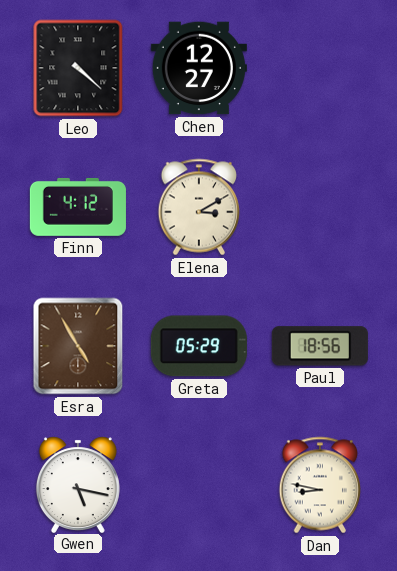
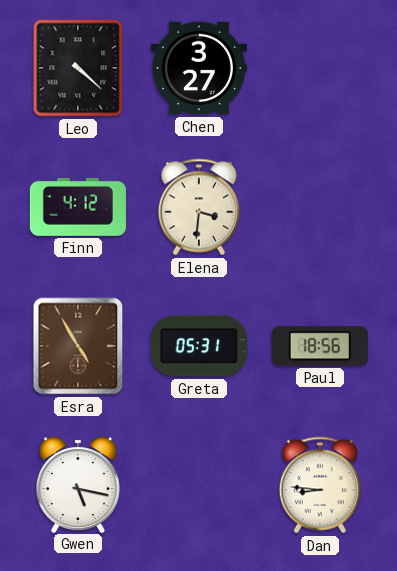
Chen: 12:27 -> 3:27
Elena: 3:10 -> 3:31
Greta: 05:29 -> 05:31
Dan: 8:47 -> 8:46
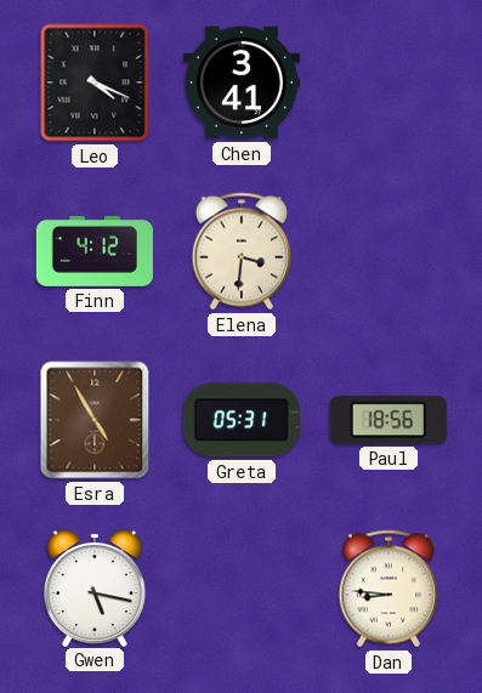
Leo: 4:22 -> 4:19
Chen: 3:27 -> 3:41
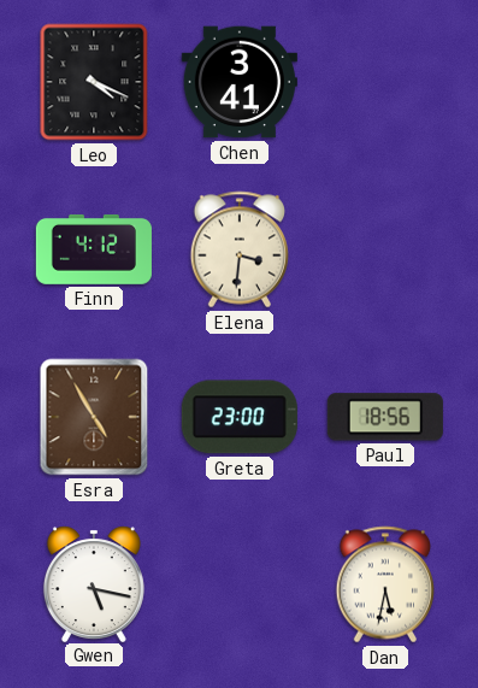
Greta: 05:31 -> 23:00
Dan: 8:46 -> 5:32
